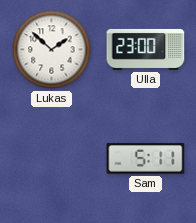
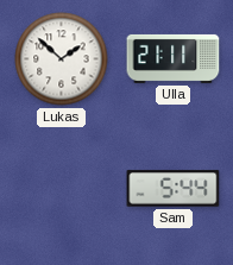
Ulla: 23:00 -> 21:11
Sam: 5:11 -> 5:44
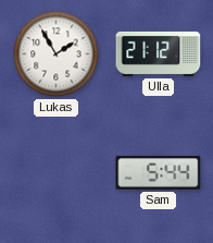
Lukas: 1:52 -> 1:55
Ulla: 21:11 -> 21:12
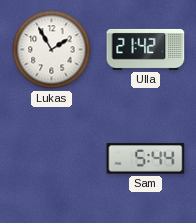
Ulla: 21:12 -> 21:42
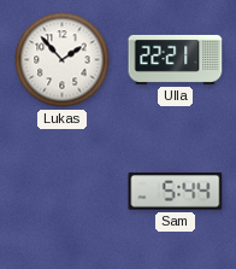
Lukas: 1:55 -> 1:53
Ulla: 21:42 -> 22:21
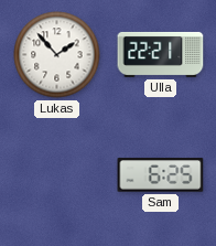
Sam: 5:44 -> 6:25
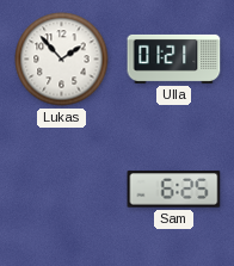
Ulla: 22:21 -> 01:21
